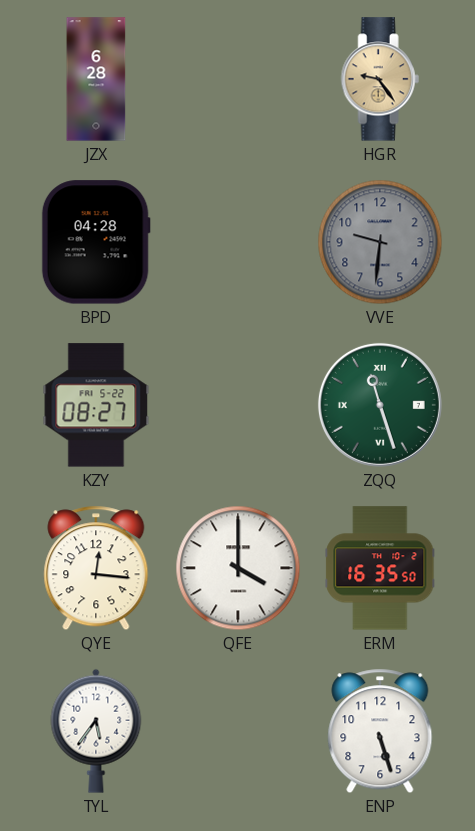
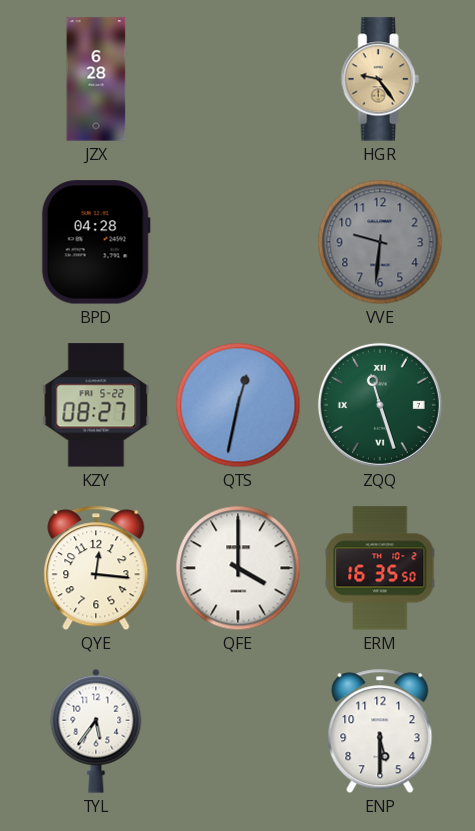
QTS: none -> 12:32
ENP: 5:27 -> 5:30
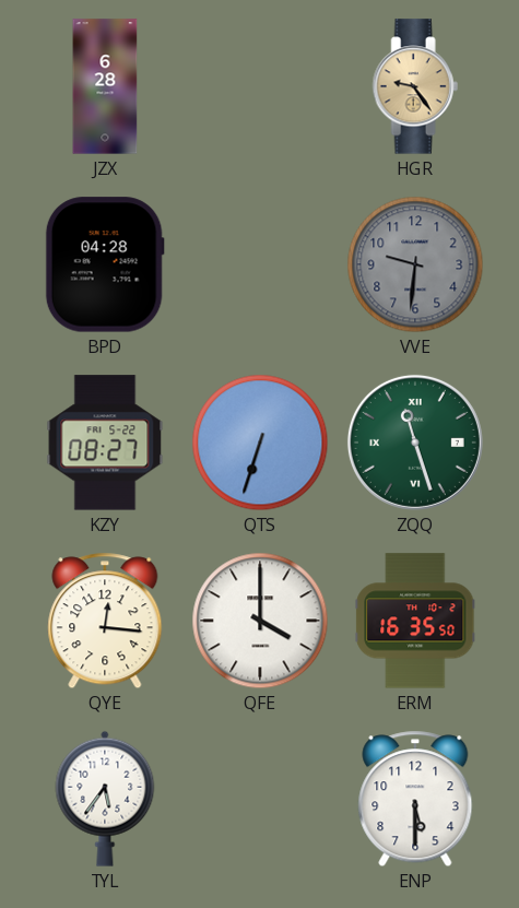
QTS: 12:32 -> 6:33
